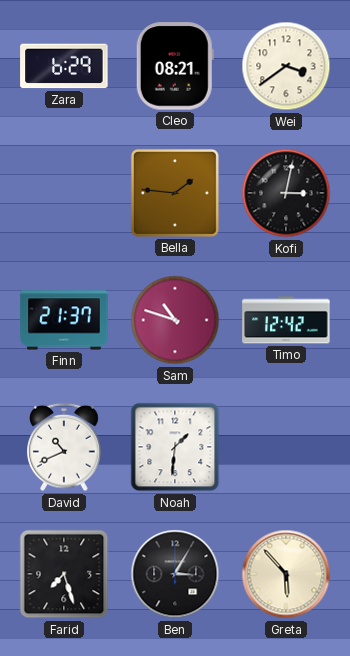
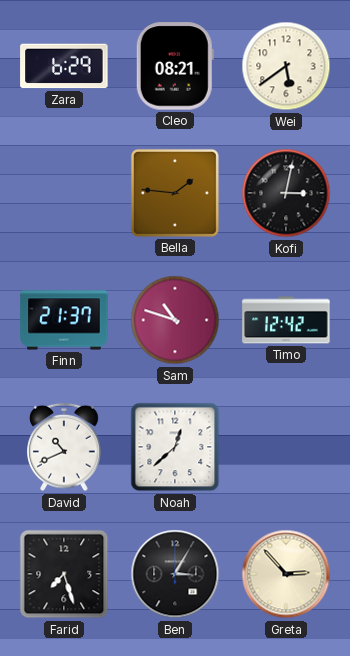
Wei: 3:39 -> 5:39
Noah: 1:31 -> 12:38
Greta: 5:53 -> 2:53
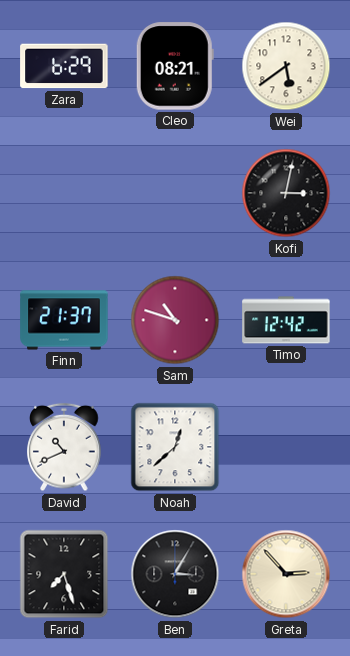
Bella: 1:46 -> none
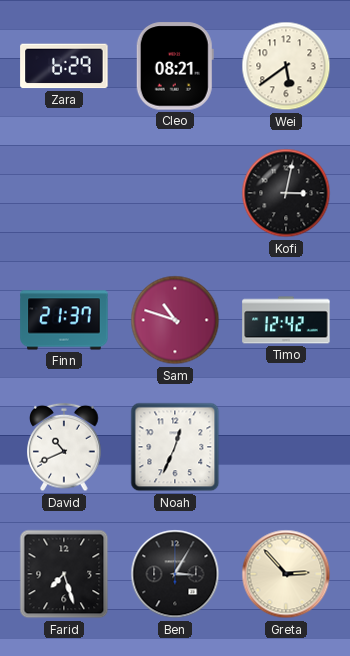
Noah: 12:38 -> 12:34
